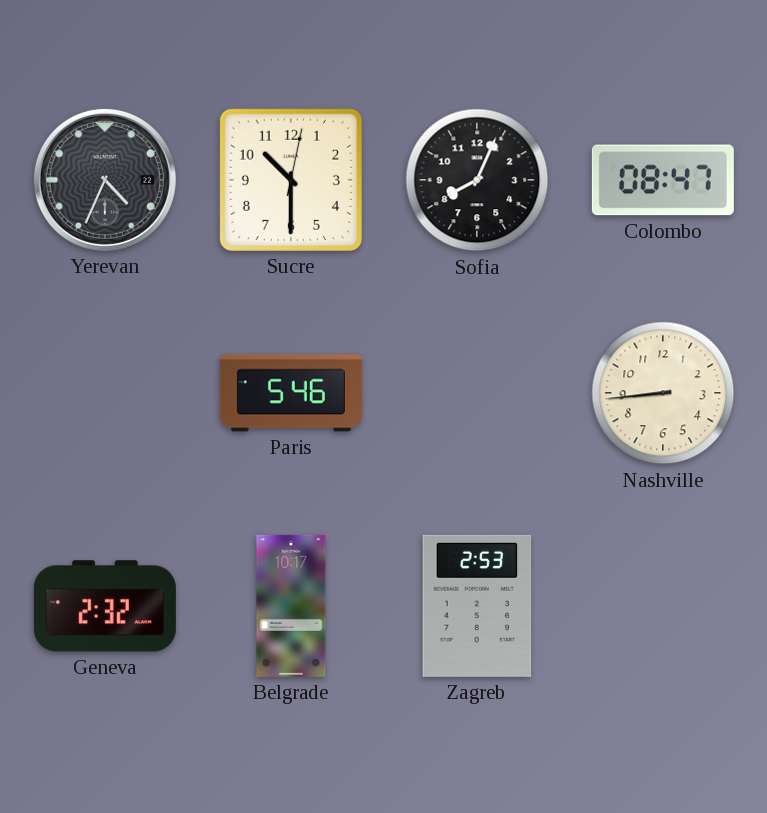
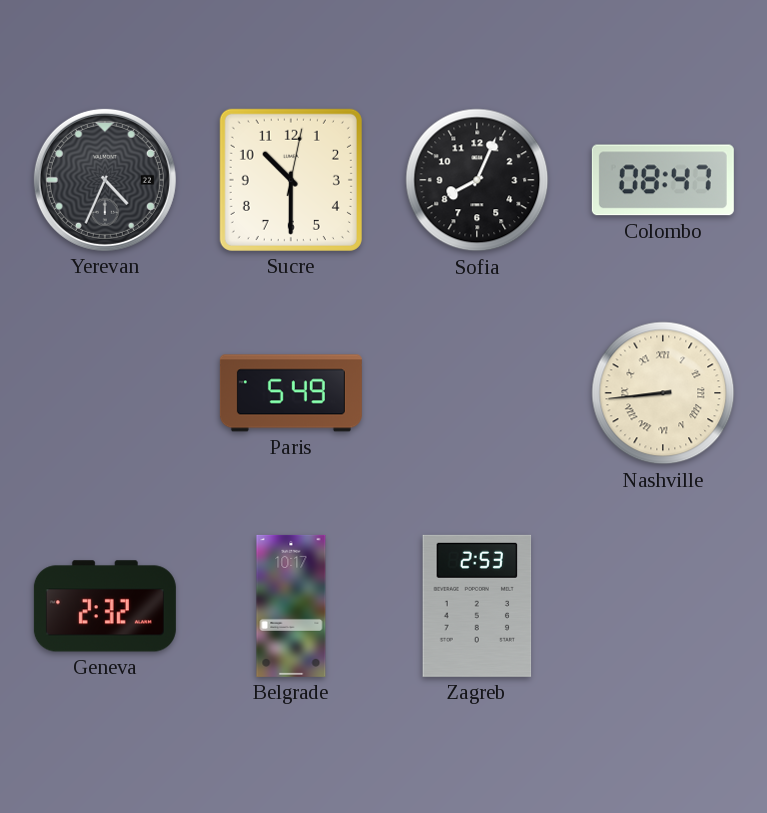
Paris: 5:46 -> 5:49
Nashville numerals: Arabic -> Roman
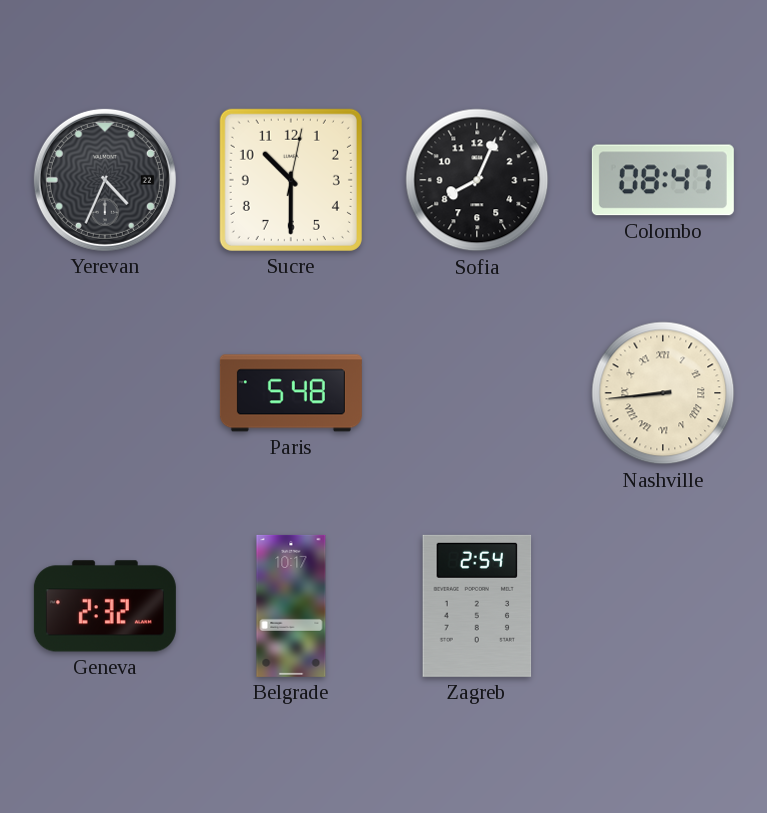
Paris: 5:49 -> 5:48
Zagreb: 2:53 -> 2:54
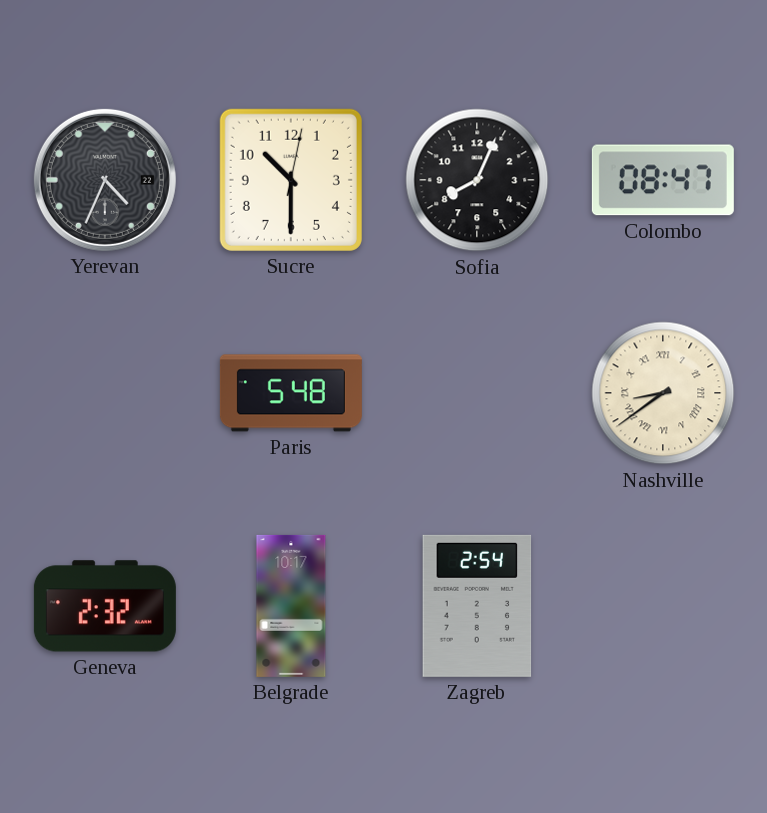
Nashville: 8:44 -> 8:39
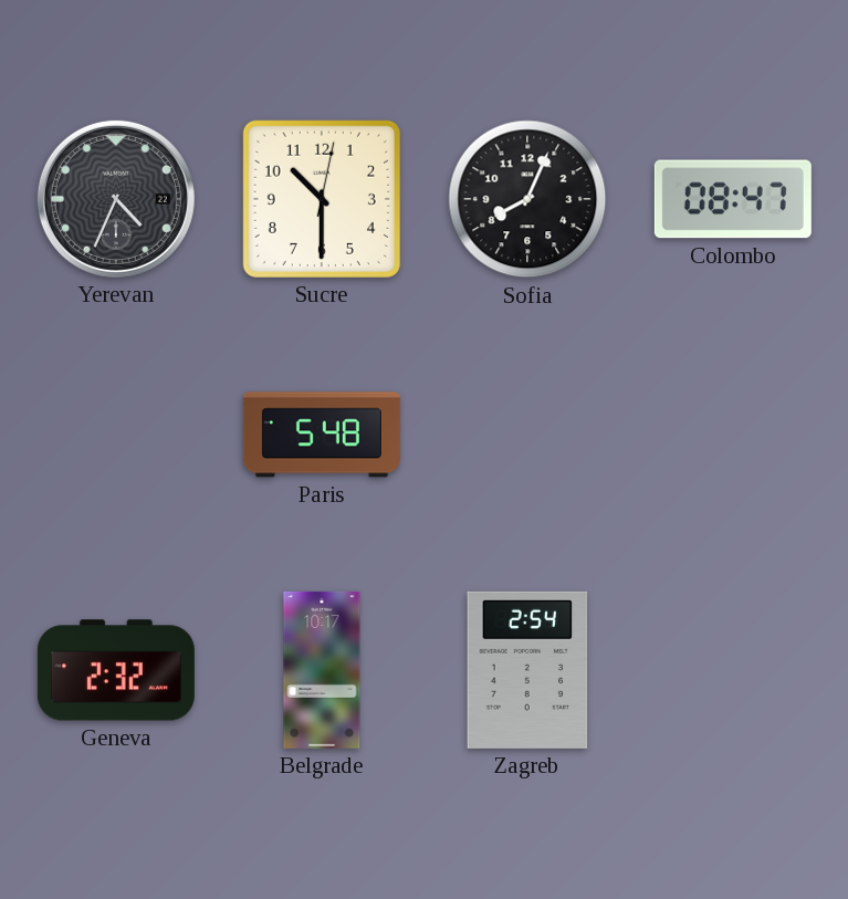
Nashville: 8:39 -> none
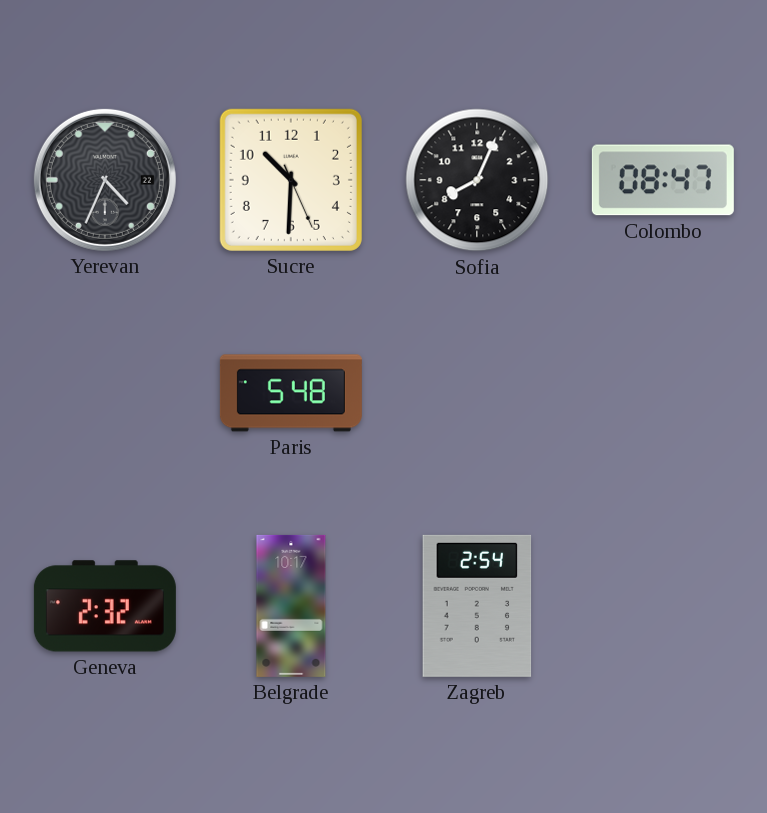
Sucre: 10:30:02 -> 10:30:26
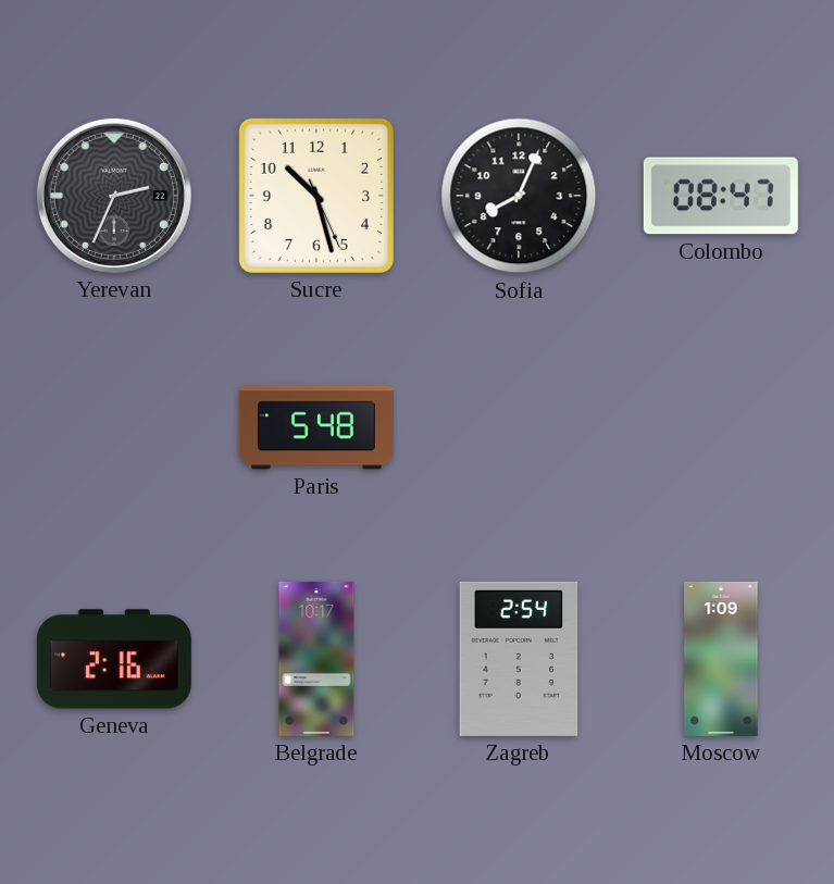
Yerevan: 4:34 -> 2:34
Sucre: 10:30 -> 10:27
Geneva: 2:32 -> 2:16
Moscow: none -> 1:09
